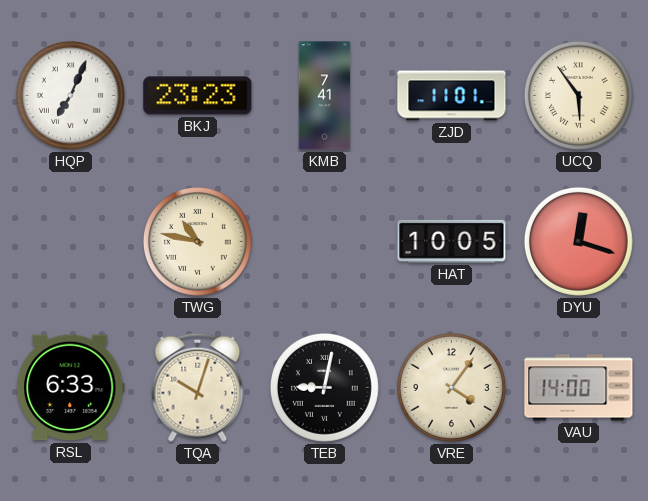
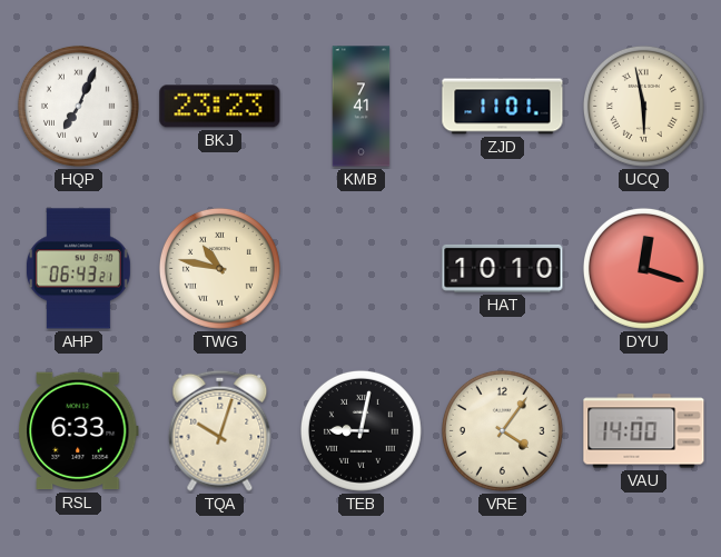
UCQ: 5:54 -> 5:58
AHP: none -> 06:43
HAT: 10:05 -> 10:10
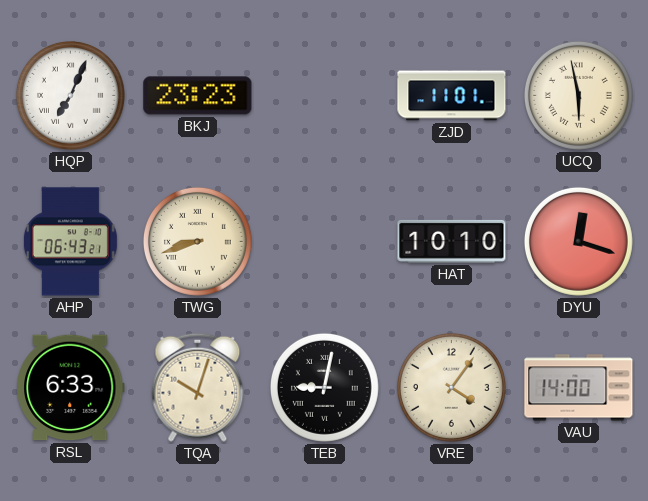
KMB: 7:41 -> none
TWG: 10:47 -> 8:42
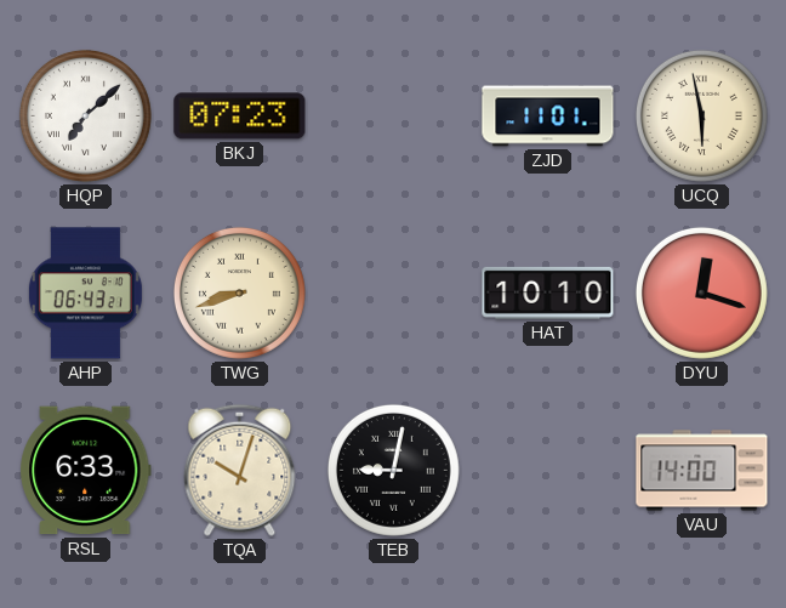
HQP: 7:04 -> 7:08
BKJ: 23:23 -> 07:23
VRE: 4:06 -> none
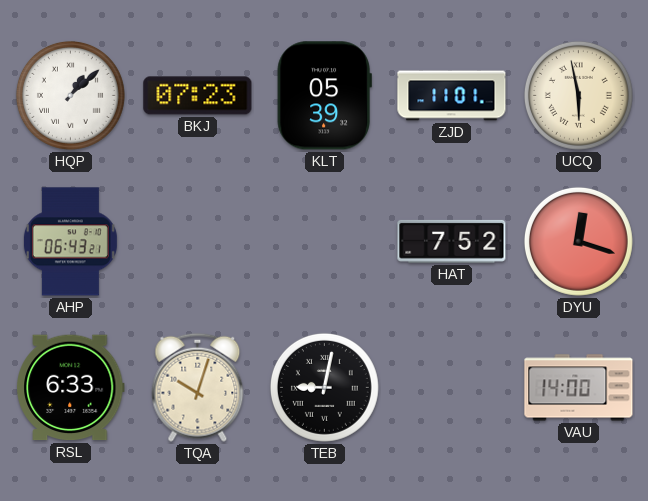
HQP: 7:08 -> 1:08
KLT: none -> 05:39
TWG: 8:42 -> none
HAT: 10:10 -> 7:52
